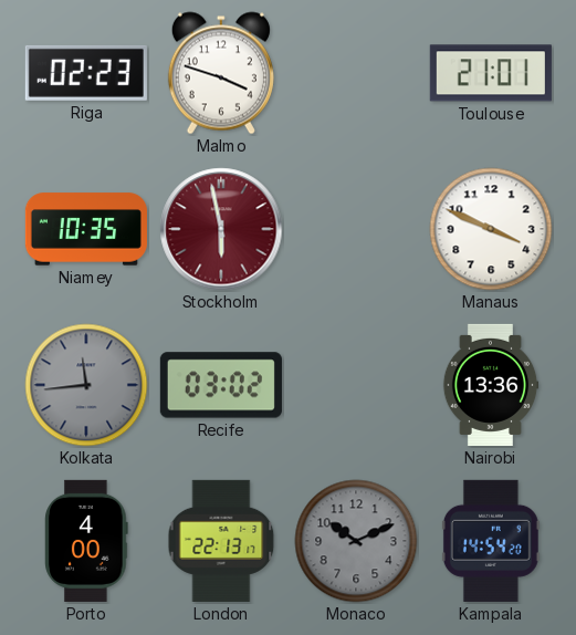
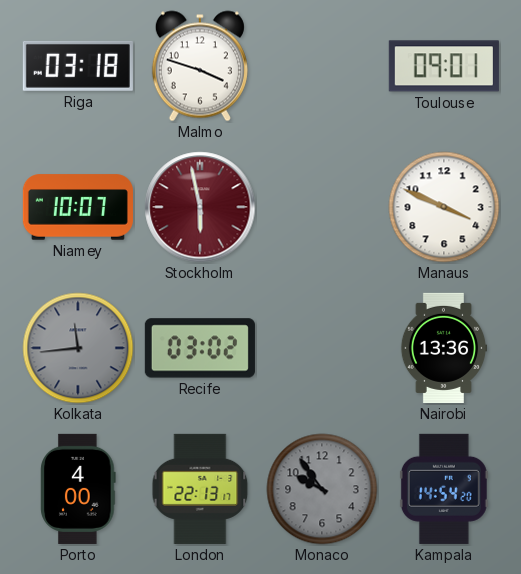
Riga: 02:23 -> 03:18
Toulouse: 21:01 -> 09:01
Niamey: 10:35 -> 10:07
Monaco: 10:11 -> 9:54
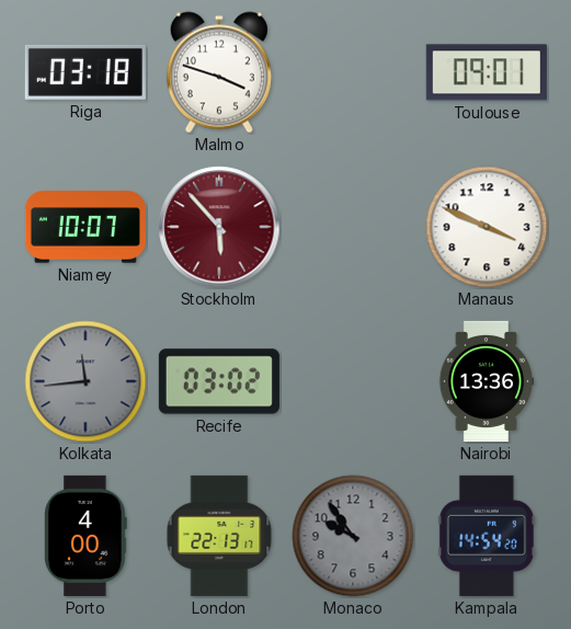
Stockholm: 5:58 -> 5:53
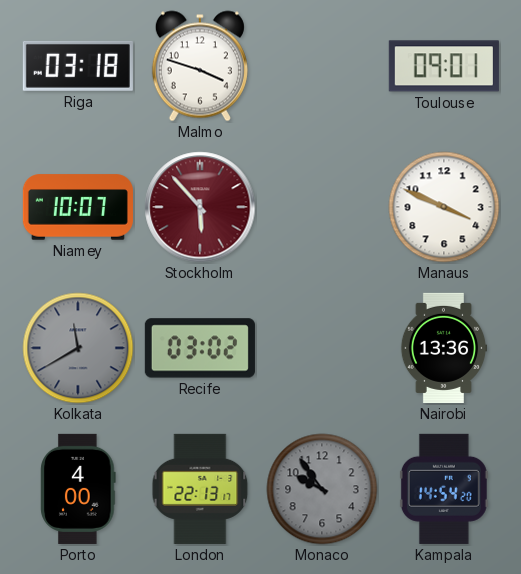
Kolkata: 11:44 -> 11:40
